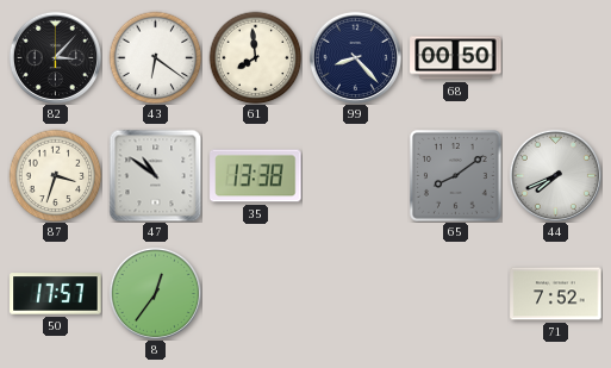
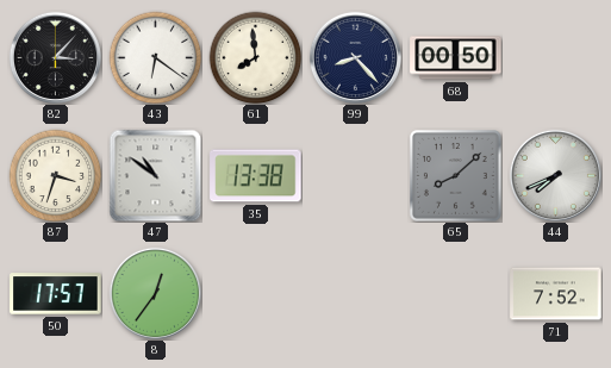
65: 8:09 -> 8:08
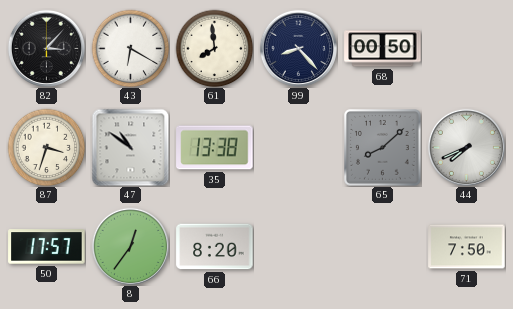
43: 6:21 -> 6:20
66: none -> 8:20
71: 7:52 -> 7:50
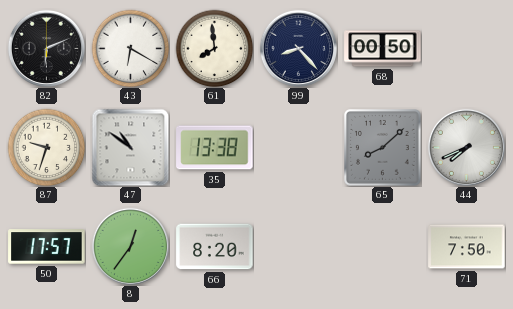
82: 3:07 -> 6:11
87: 3:33 -> 9:33
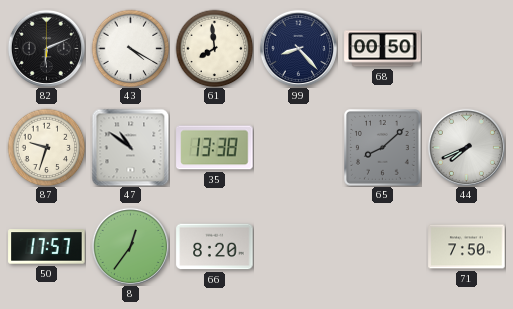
43: 6:20 -> 4:20
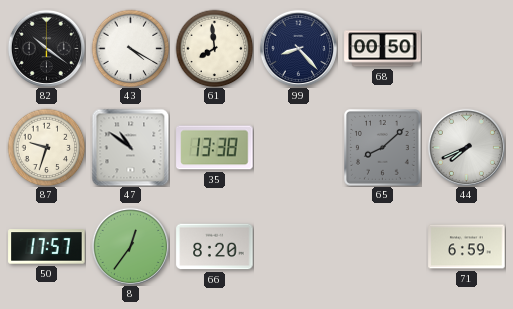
82: 6:11 -> 10:21
71: 7:50 -> 6:59
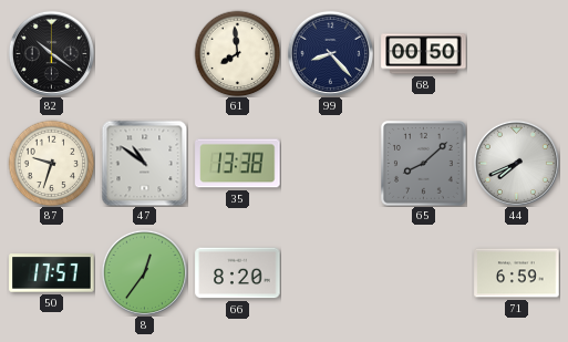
43: 4:20 -> none
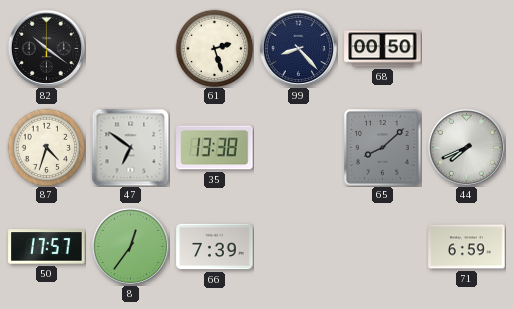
61: 7:59 -> 2:27
87: 9:33 -> 4:33
47: 10:51 -> 6:51
66: 8:20 -> 7:39
